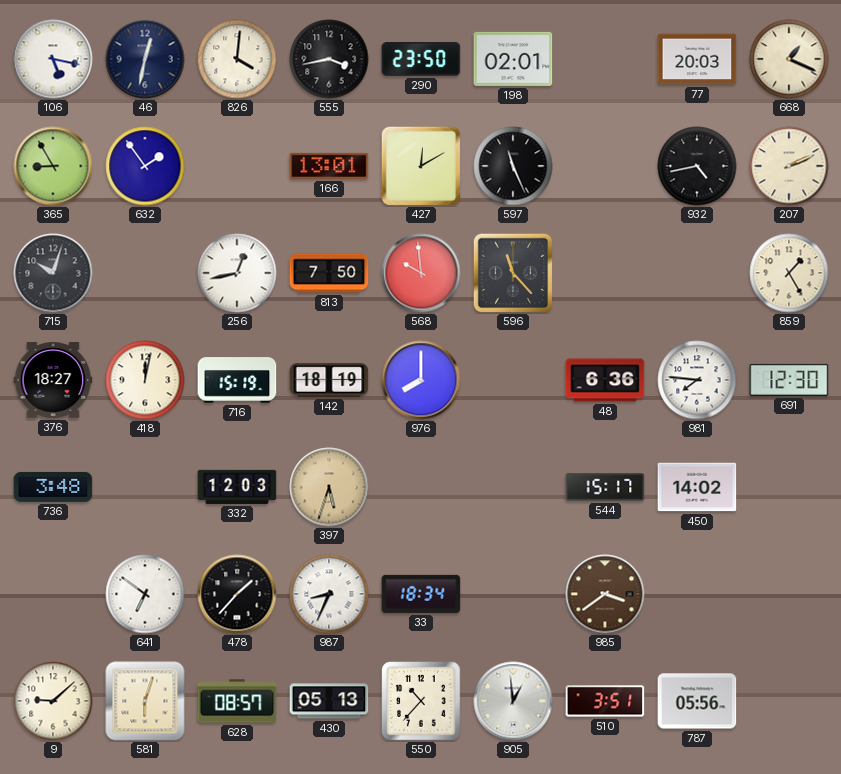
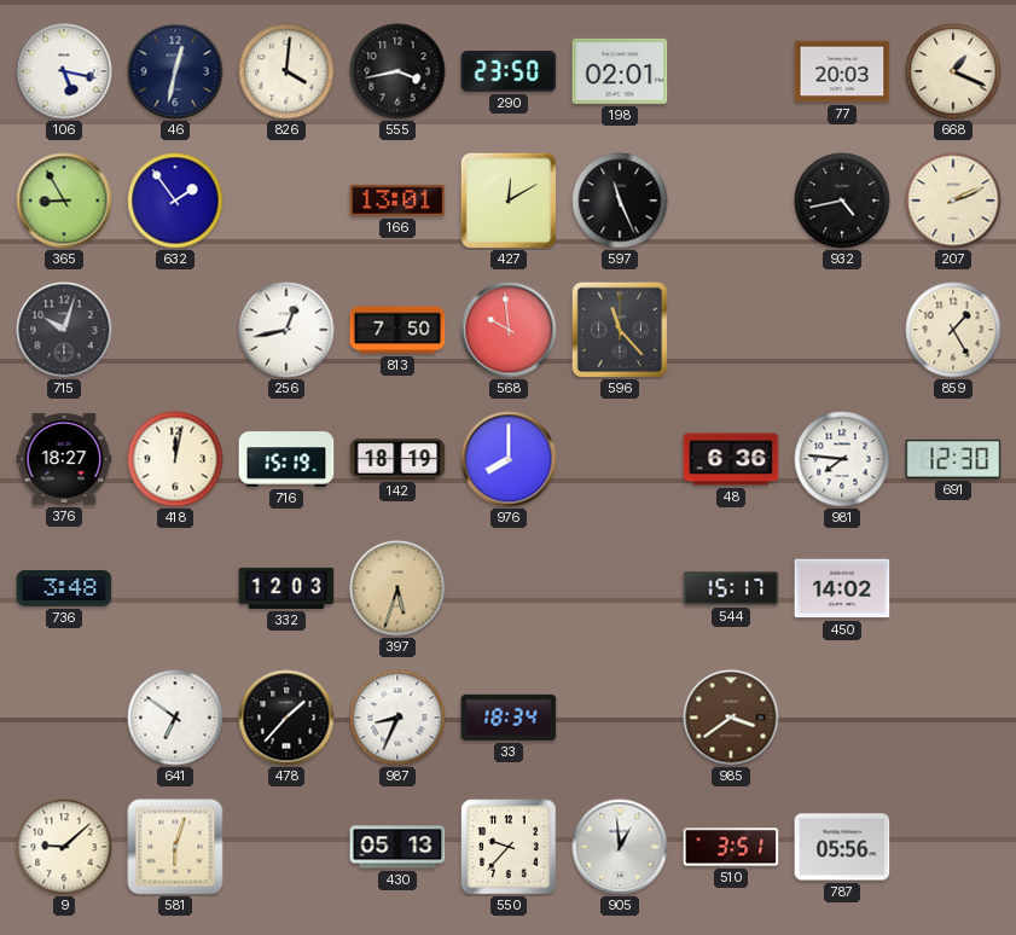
628: 08:57 -> none
550: 10:37 -> 9:37
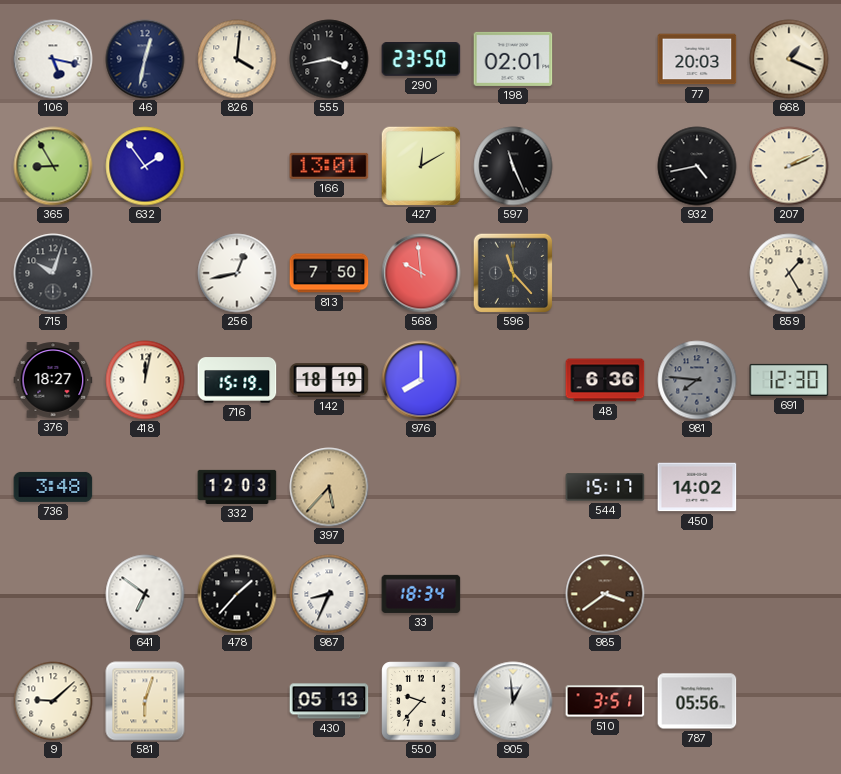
981 dial: white -> grey
397: 5:33 -> 5:37
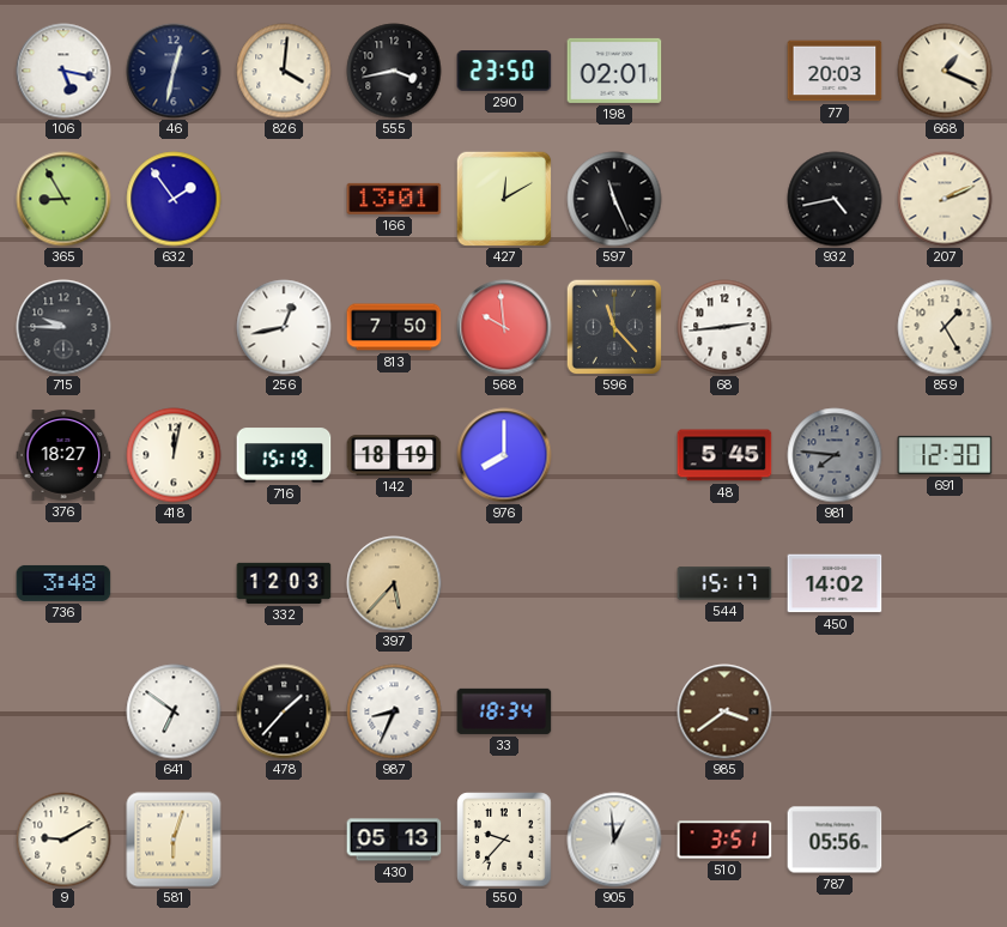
715: 10:03 -> 9:45
68: none -> 2:44
48: 6:36 -> 5:45
9: 9:08 -> 9:10
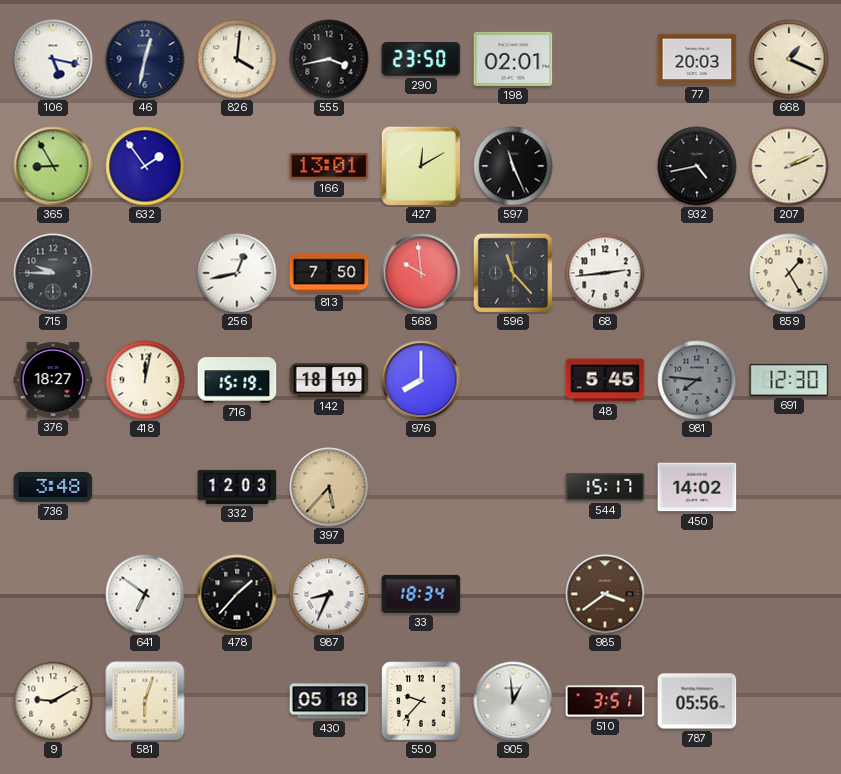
430: 05:13 -> 05:18
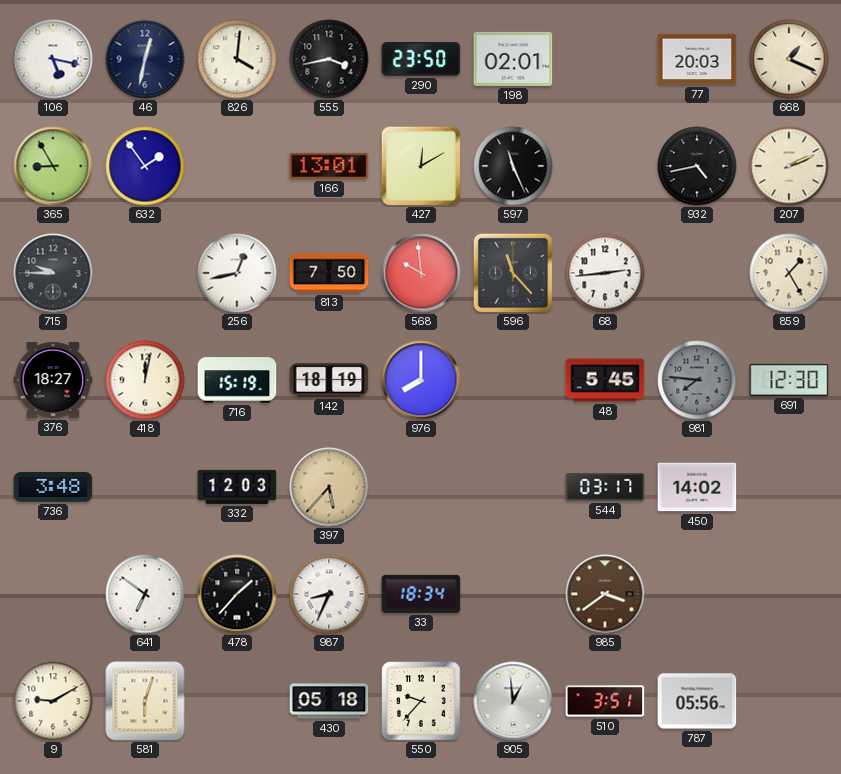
544: 15:17 -> 03:17
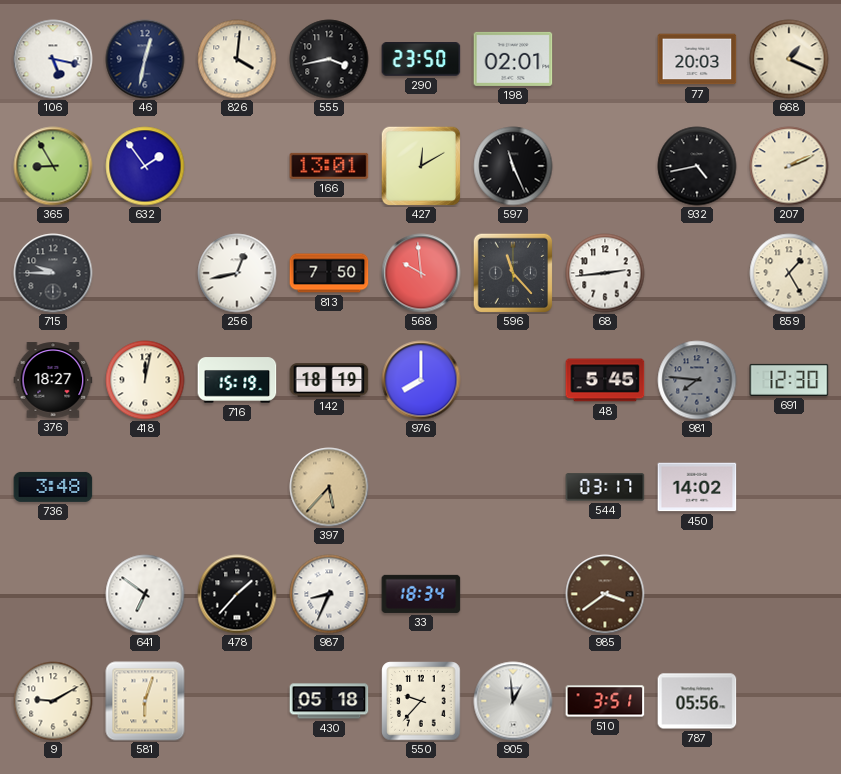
332: 12:03 -> none
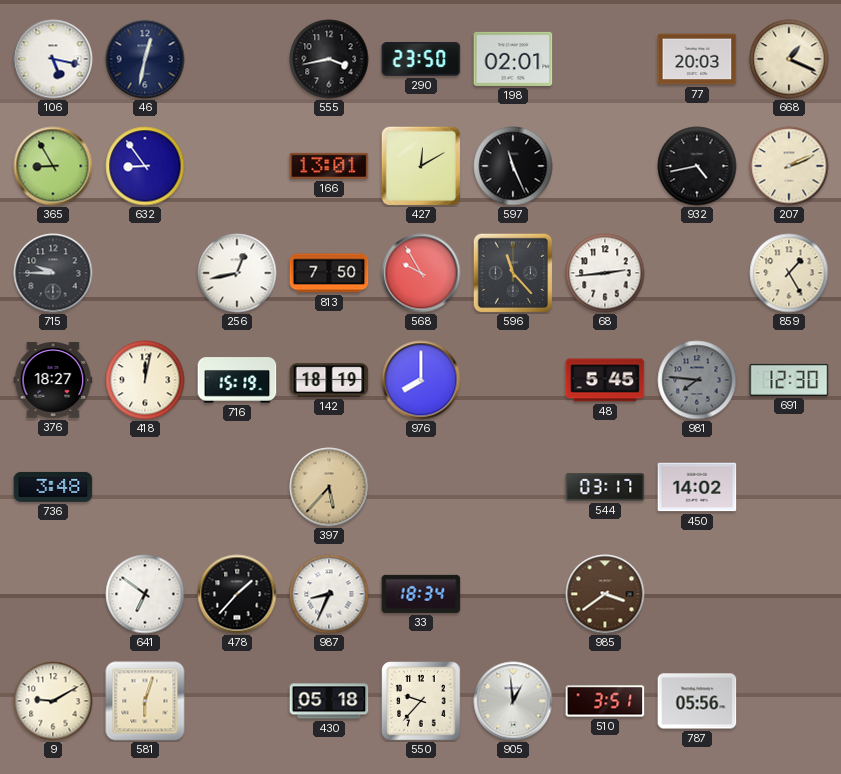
826: 4:01 -> none
632: 1:54 -> 8:54
568: 9:59 -> 9:55
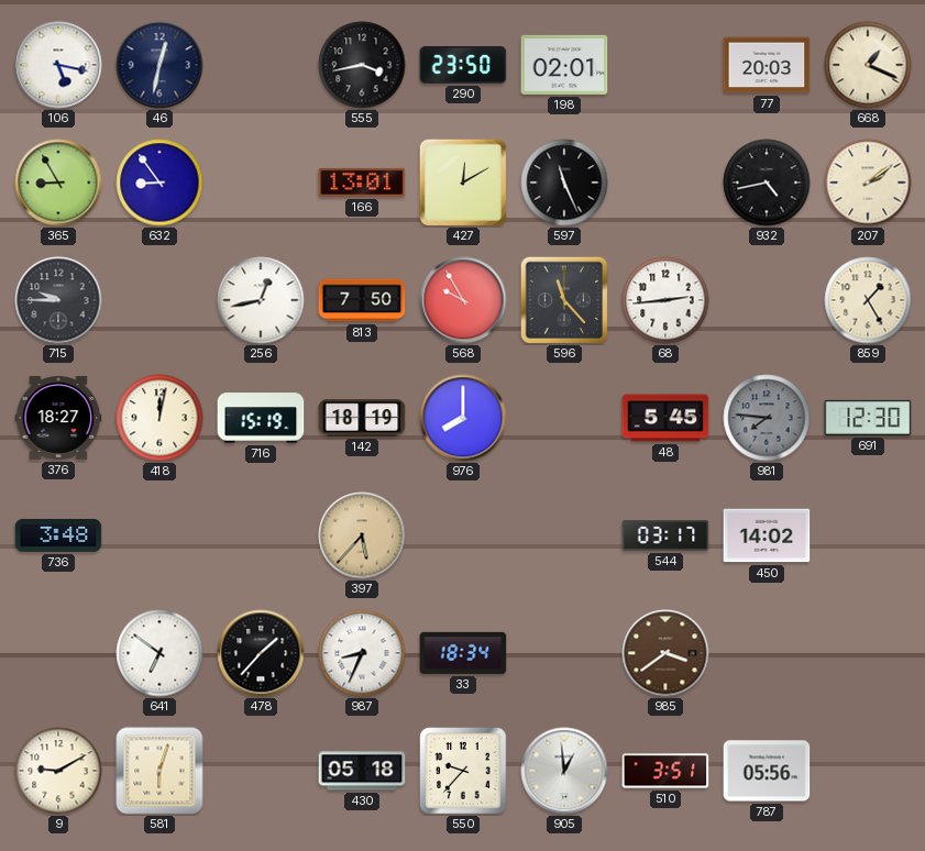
207: 2:11 -> 2:09
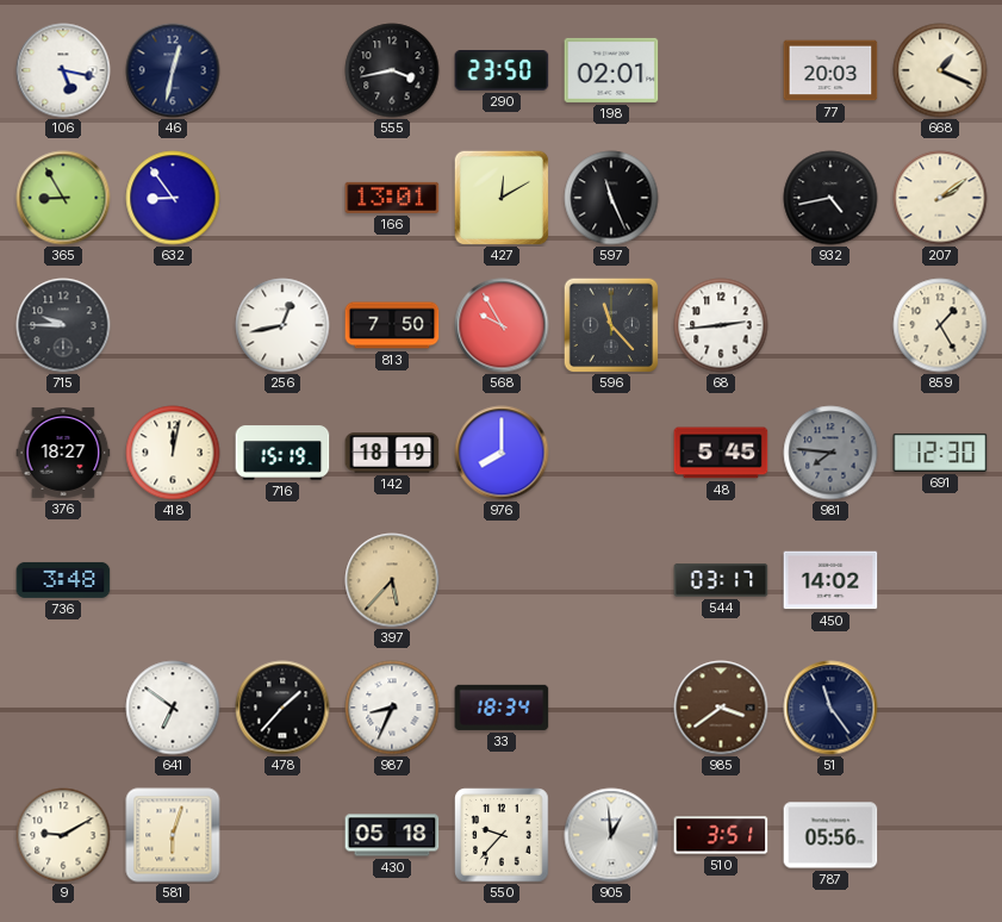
51: none -> 11:24
